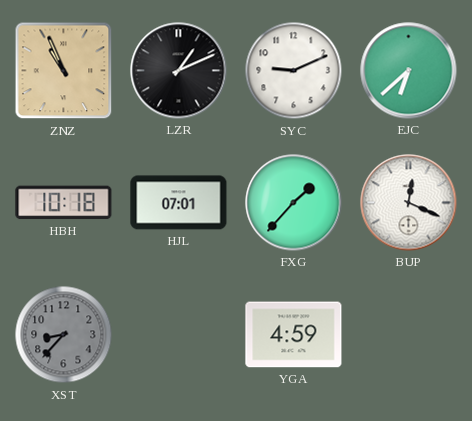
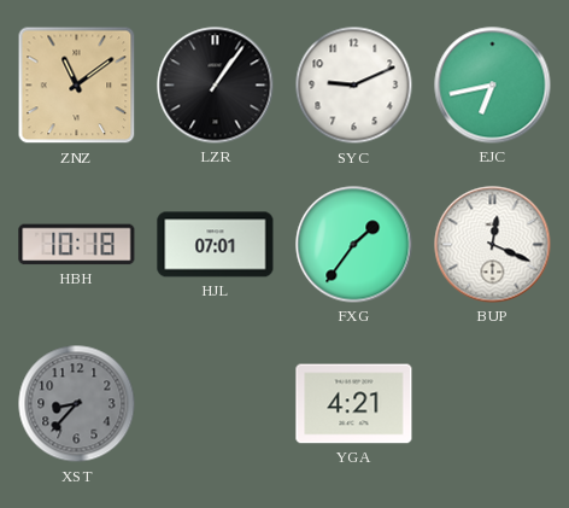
ZNZ: 10:56 -> 11:09
LZR: 1:11 -> 1:06
EJC: 6:38 -> 6:43
FXG: 1:37 -> 1:36
YGA: 4:59 -> 4:21
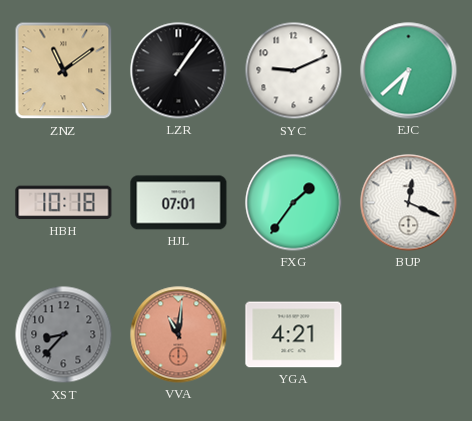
EJC: 6:43 -> 6:38
VVA: none -> 11:01
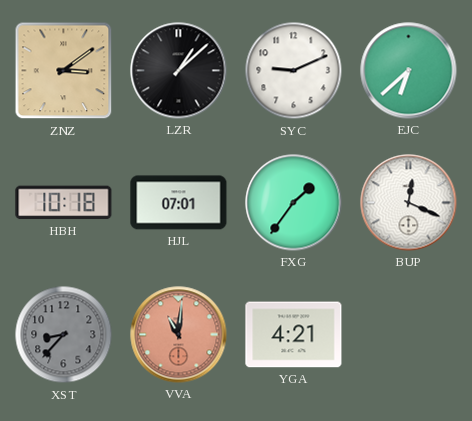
ZNZ: 11:09 -> 3:09
LZR: 1:06 -> 1:08
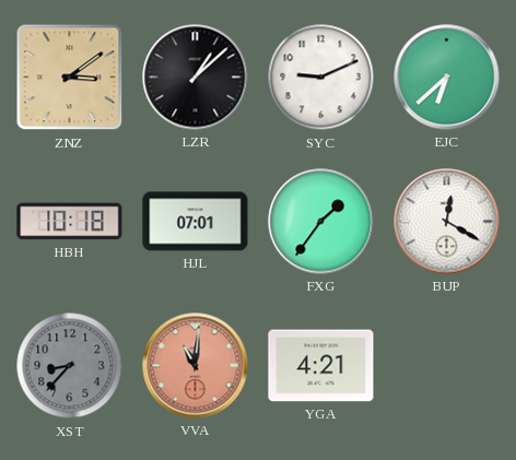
BUP: 12:19 -> 12:20
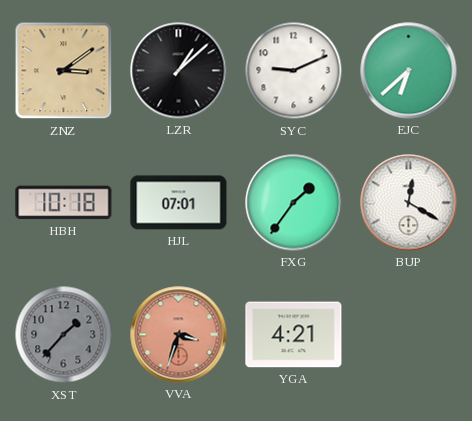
XST: 8:37 -> 1:37
VVA: 11:01 -> 3:33
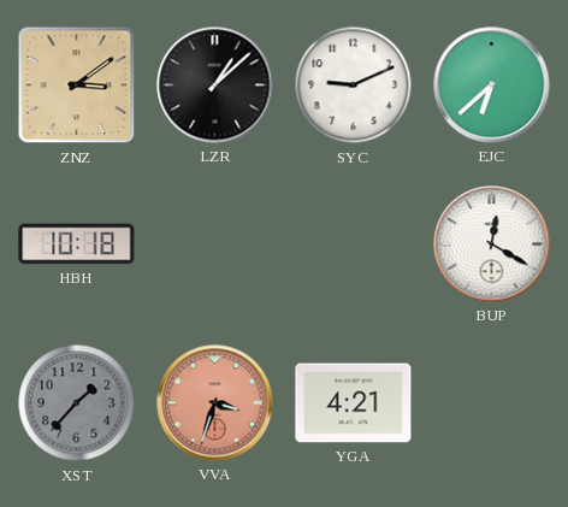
HJL: 07:01 -> none
FXG: 1:36 -> none
